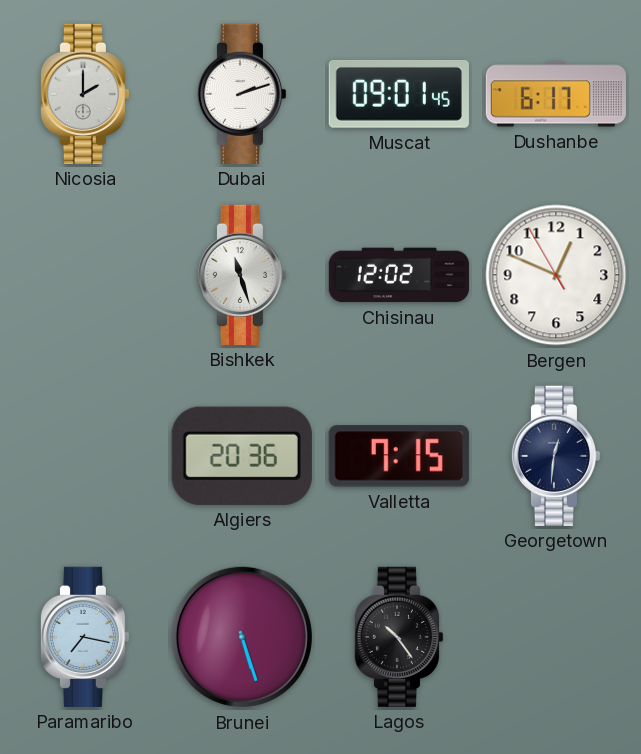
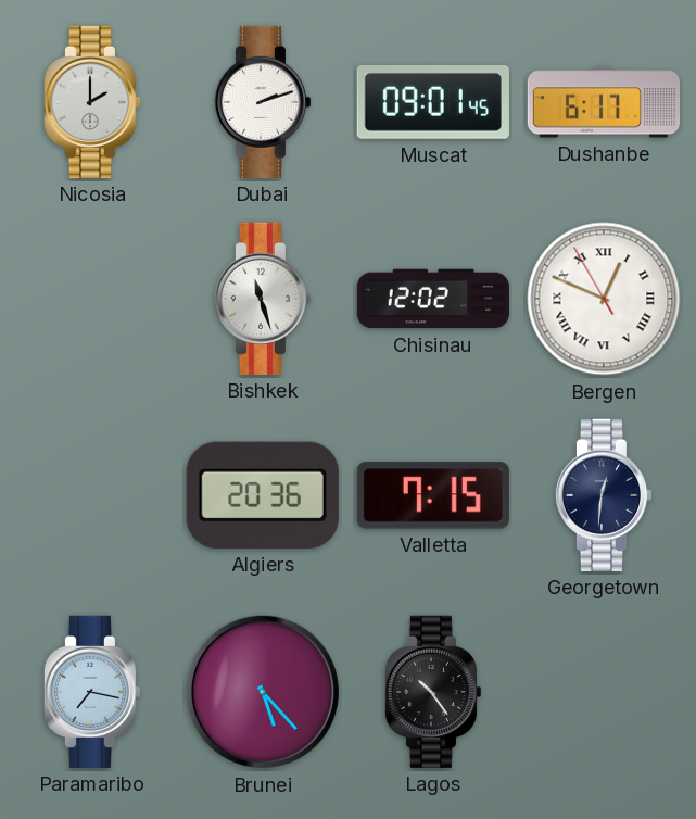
Bergen numerals: Arabic -> Roman
Brunei: 5:27 -> 5:23
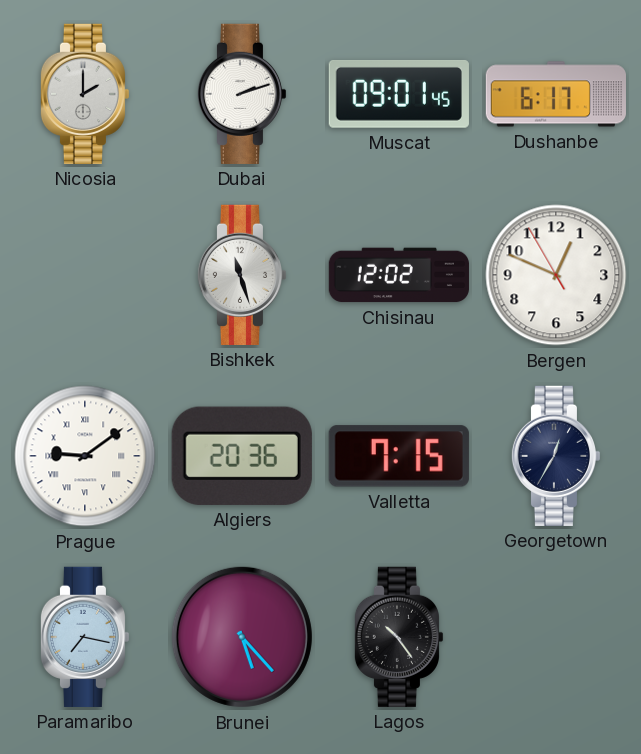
Bergen numerals: Roman -> Arabic
Prague: none -> 9:09
Georgetown: 12:31 -> 12:35
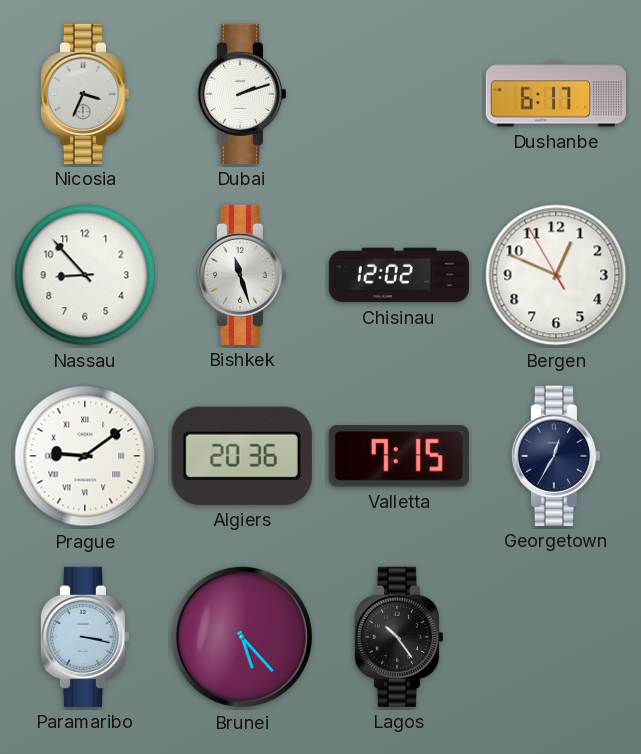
Nicosia: 2:00 -> 3:34
Muscat: 09:01 -> none
Nassau: none -> 8:53
Paramaribo: 7:17 -> 3:17
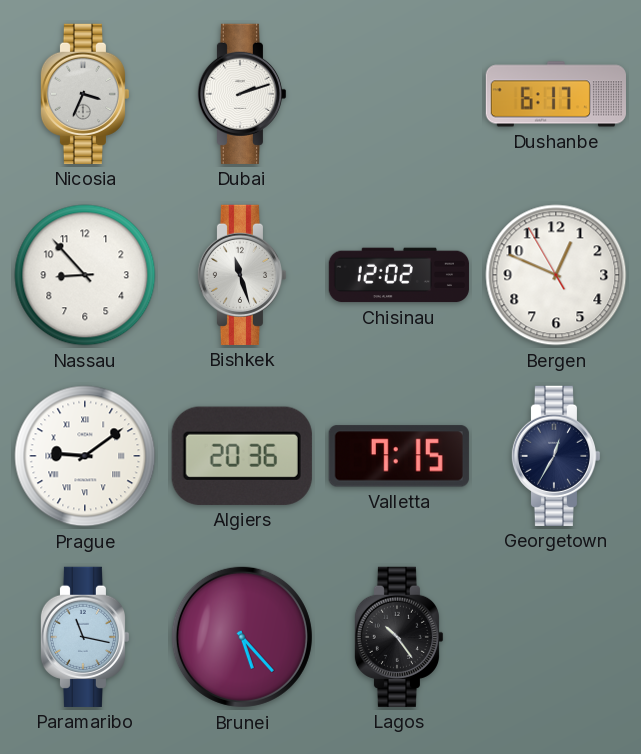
Paramaribo: 3:17 -> 11:17
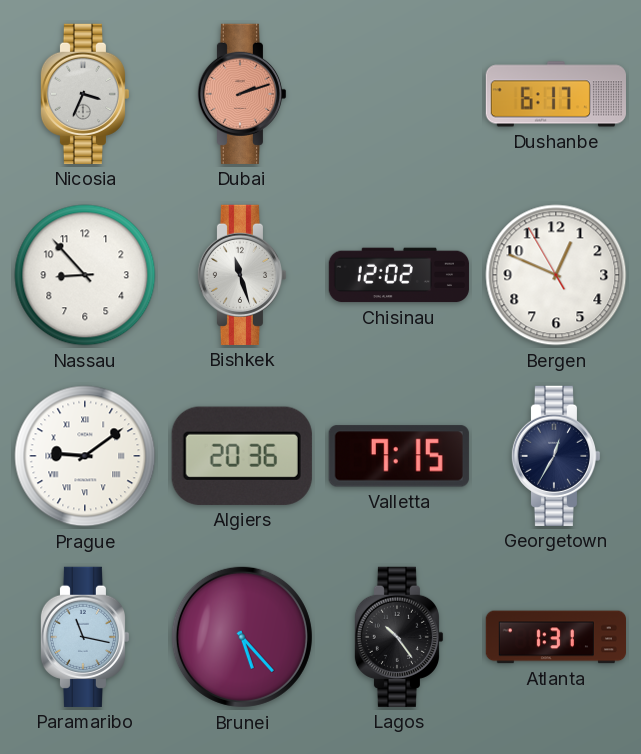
Dubai dial: white -> salmon
Atlanta: none -> 1:31
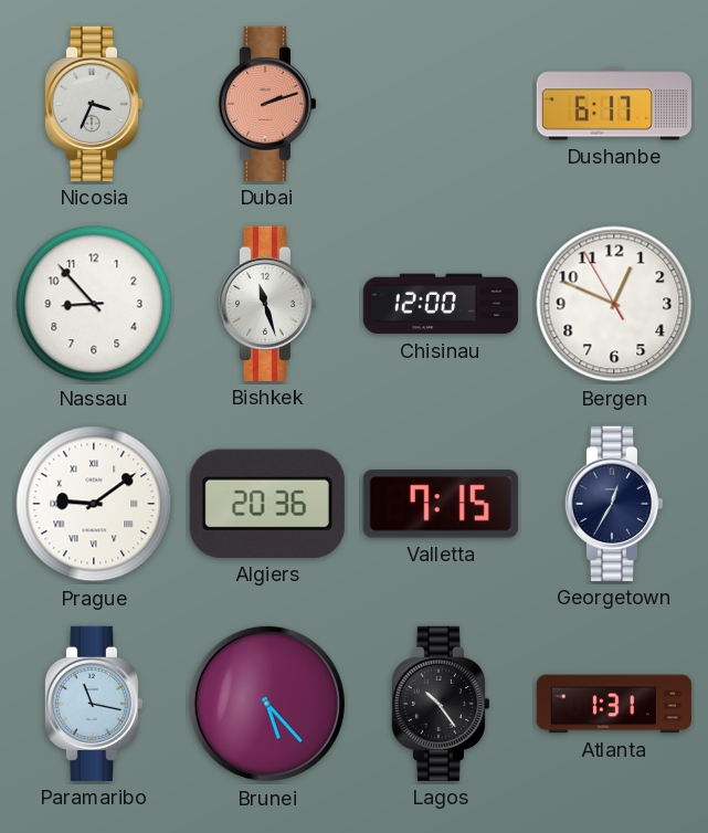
Chisinau: 12:02 -> 12:00
